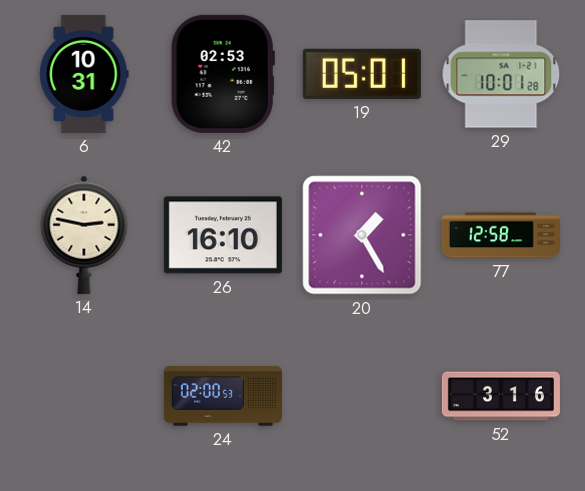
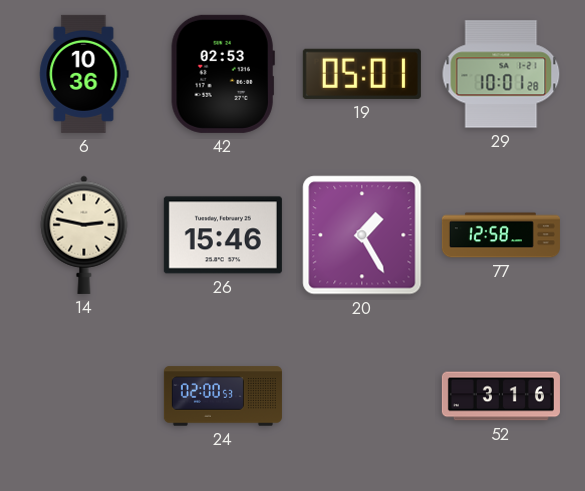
6: 10:31 -> 10:36
26: 16:10 -> 15:46
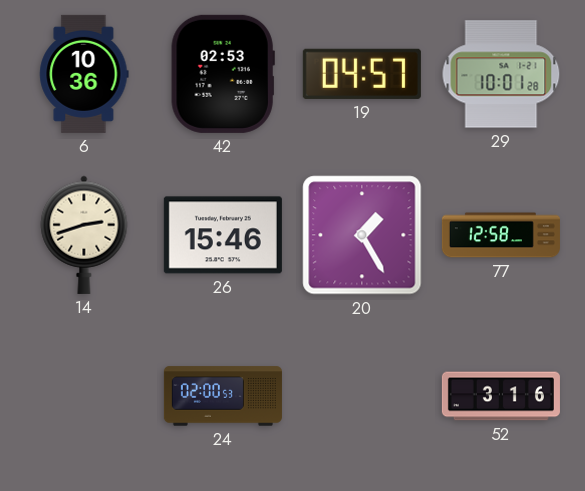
19: 05:01 -> 04:57
14: 2:47 -> 2:42
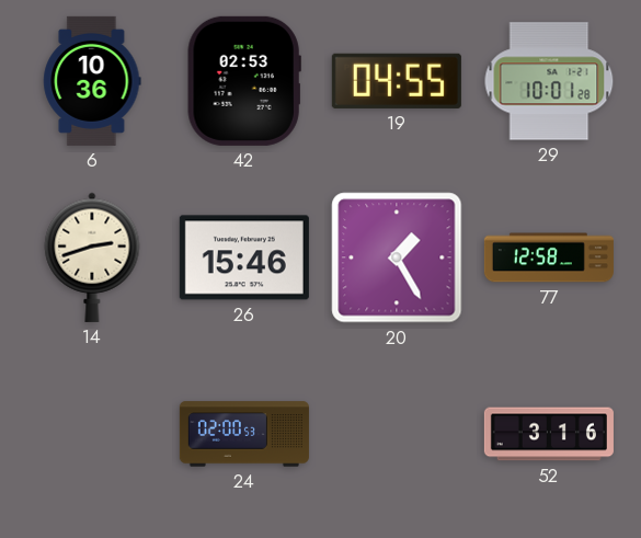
19: 04:57 -> 04:55
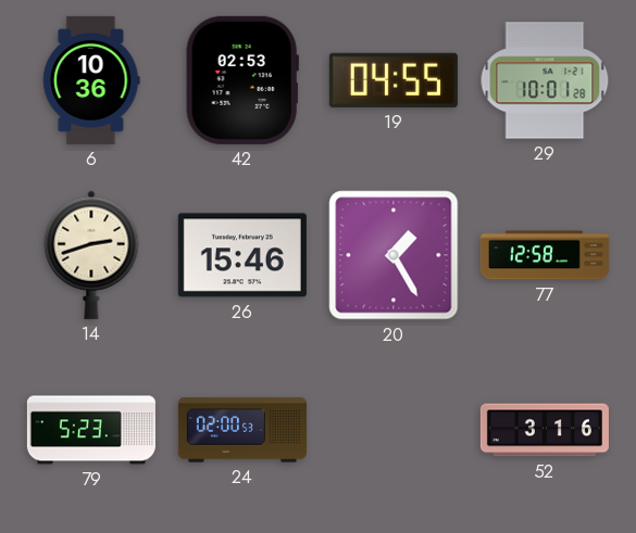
79: none -> 5:23
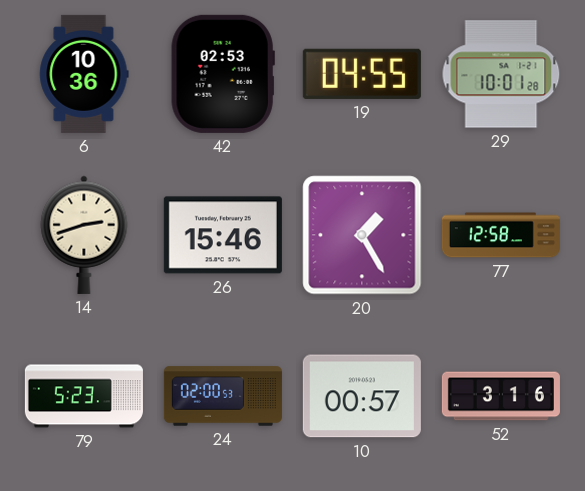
10: none -> 00:57
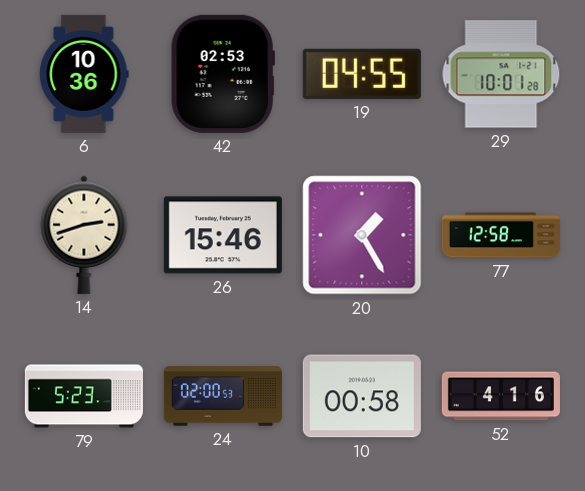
10: 00:57 -> 00:58
52: 3:16 -> 4:16
